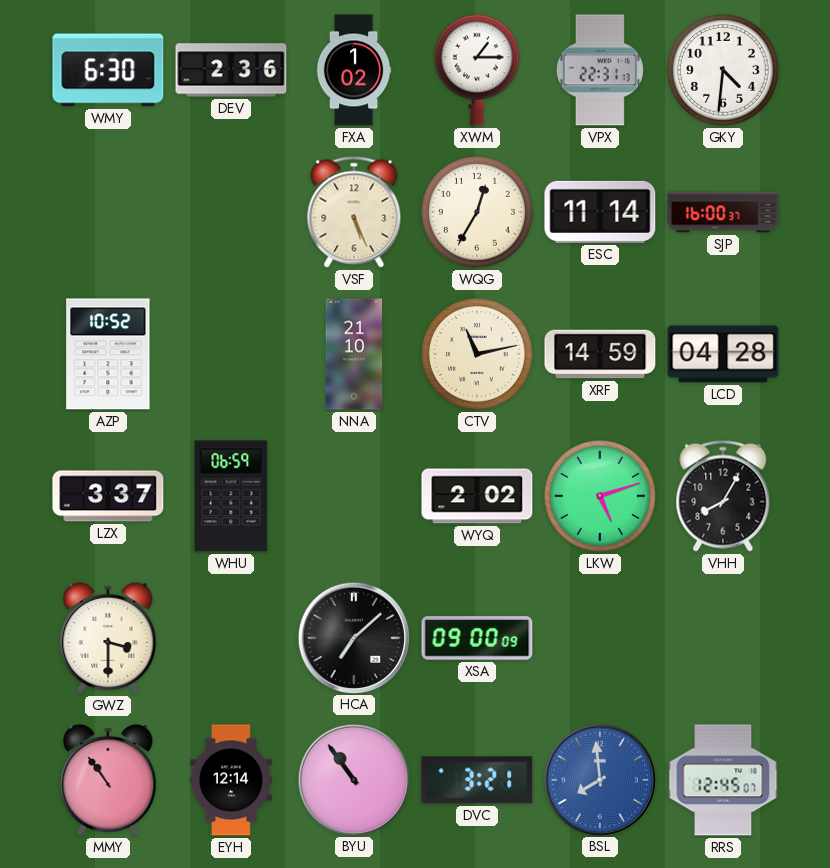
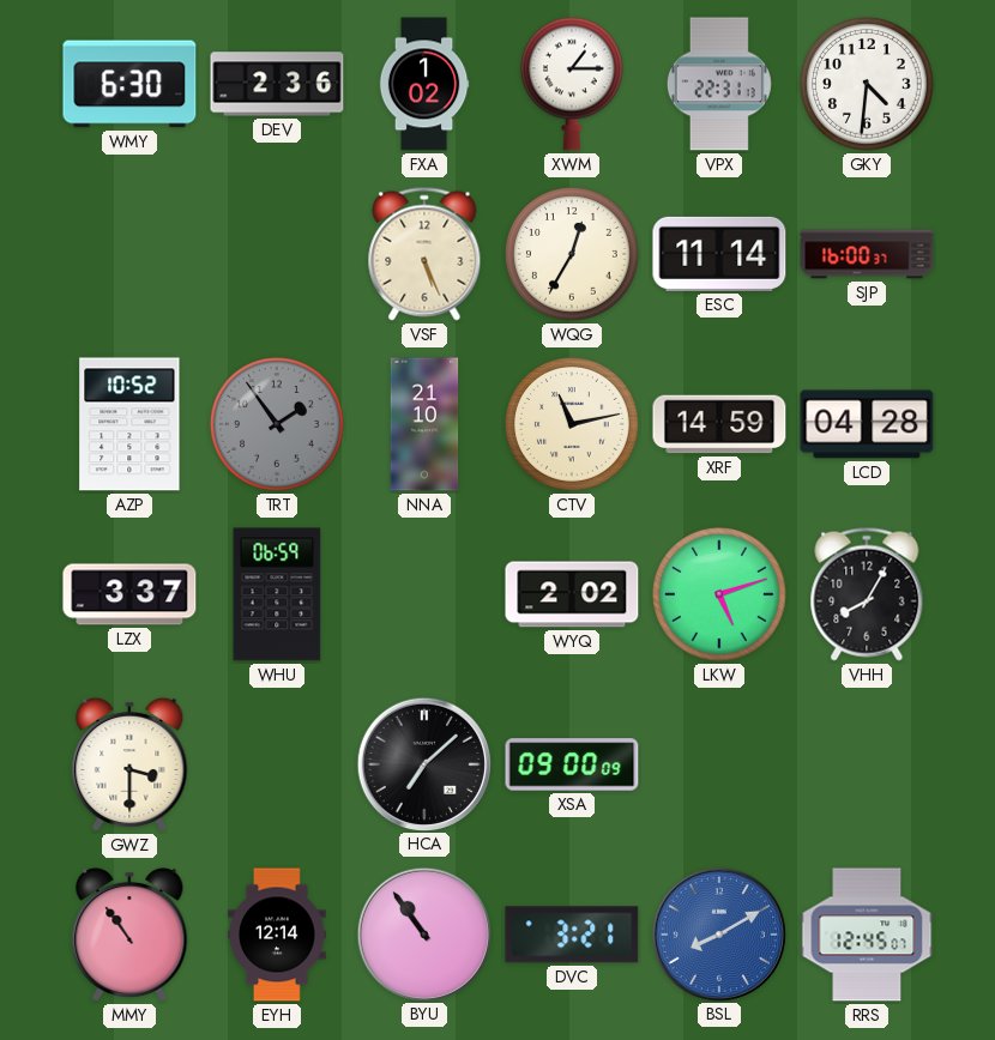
TRT: none -> 1:54
BSL: 7:59 -> 8:10
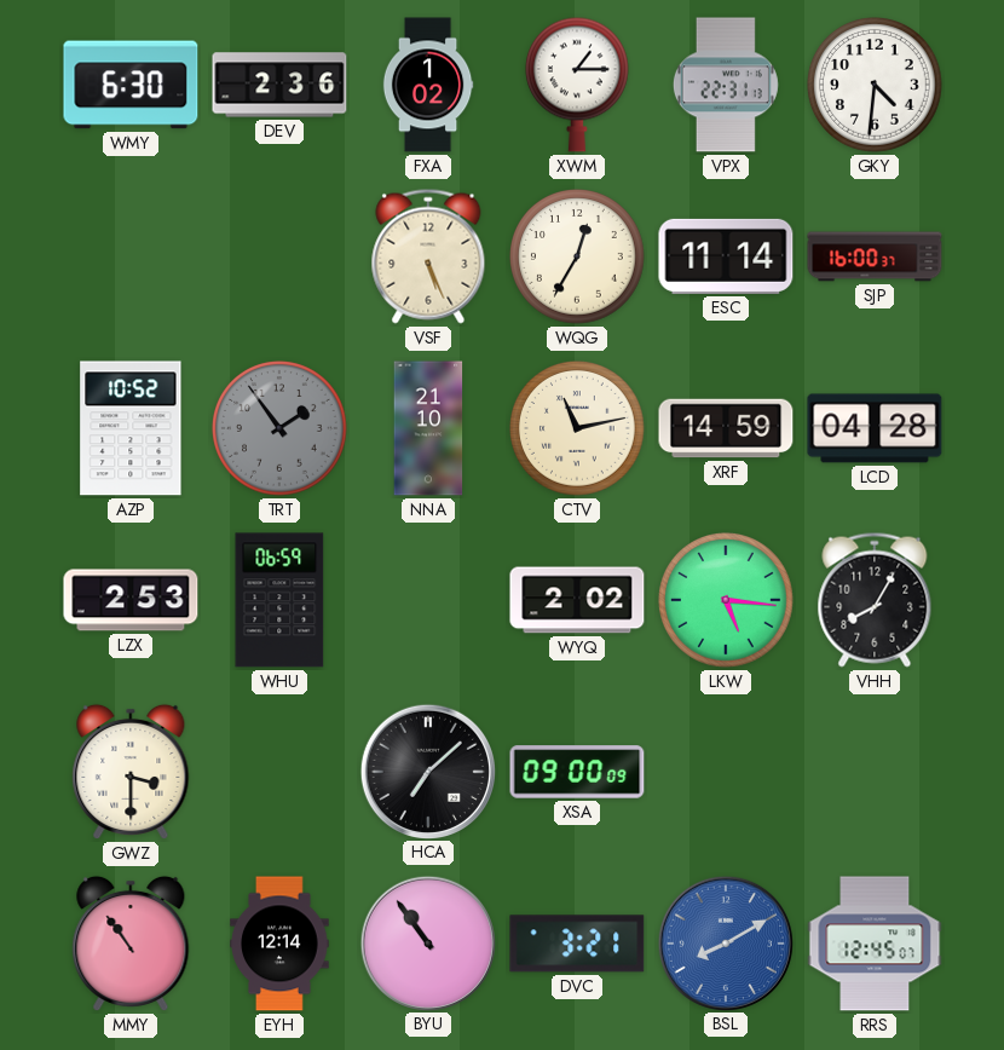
LZX: 3:37 -> 2:53
LKW: 5:12 -> 5:16
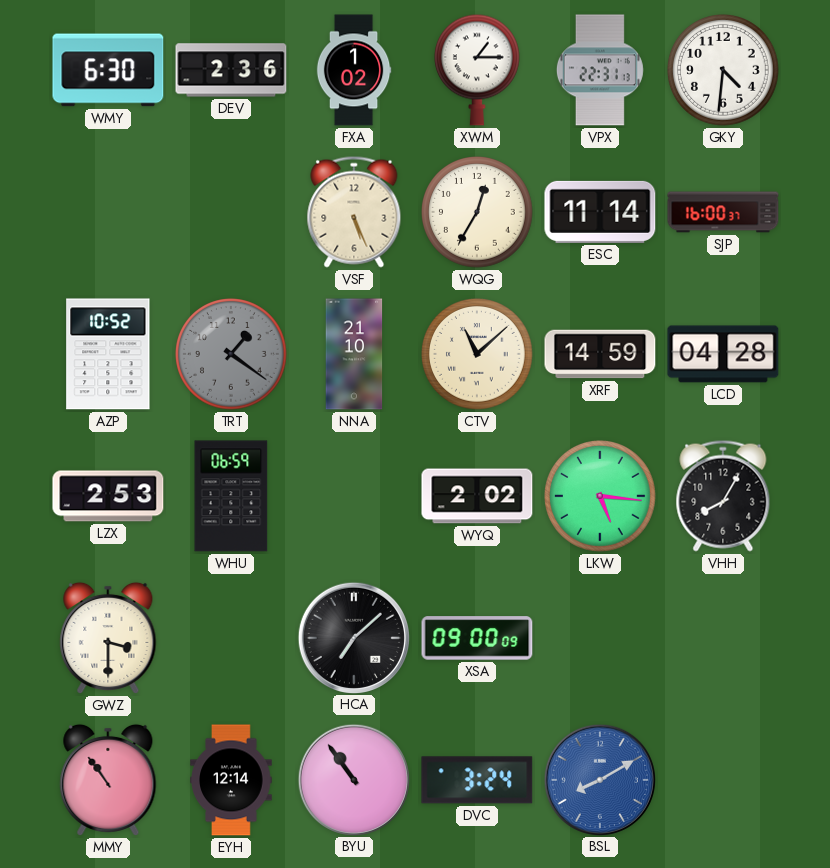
TRT: 1:54 -> 1:21
CTV: 11:13 -> 11:08
DVC: 3:21 -> 3:24
RRS: 12:45 -> none
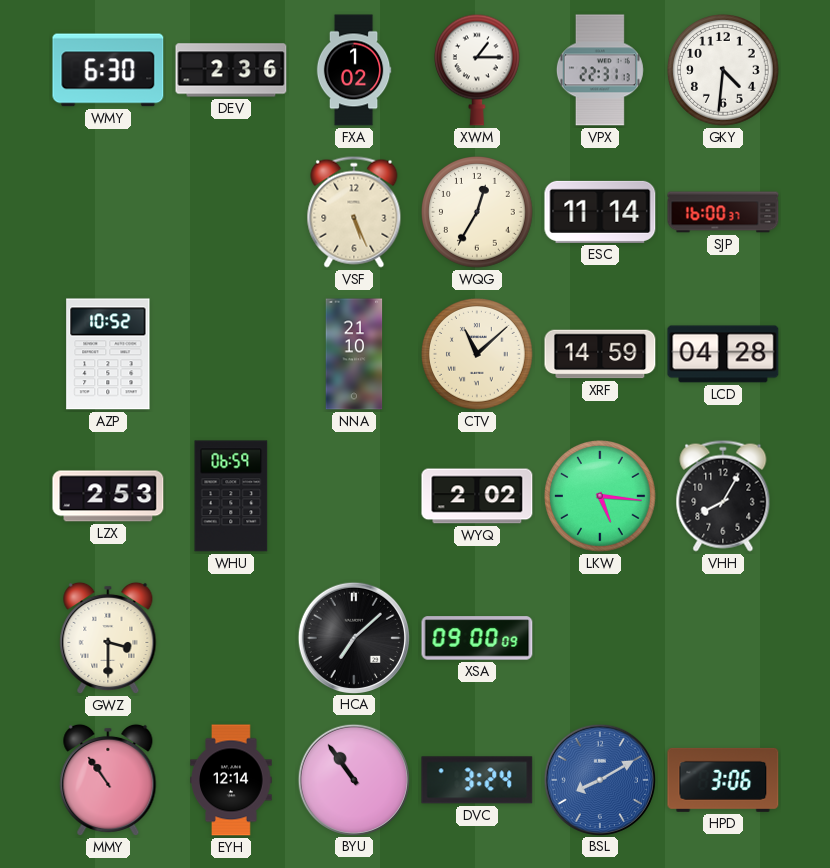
TRT: 1:21 -> none
HPD: none -> 3:06
